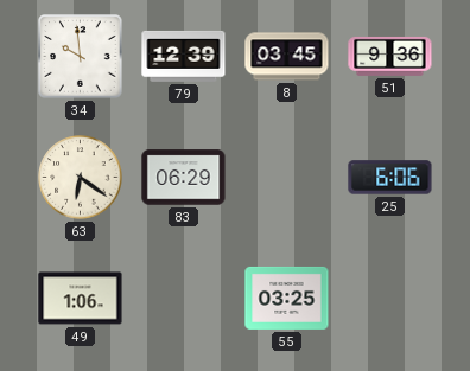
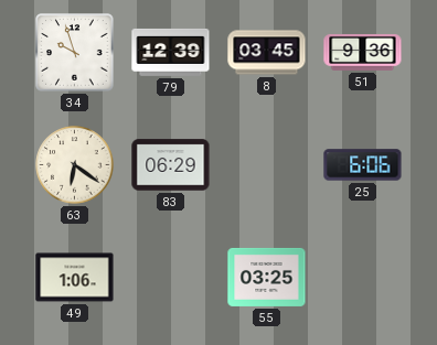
34: 9:59 -> 9:57
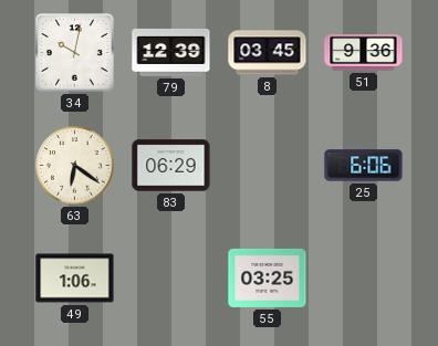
34: 9:57 -> 10:02
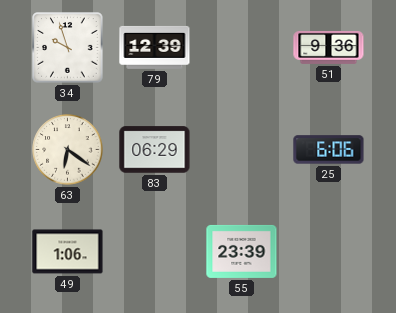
34: 10:02 -> 9:57
8: 03:45 -> none
55: 03:25 -> 23:39
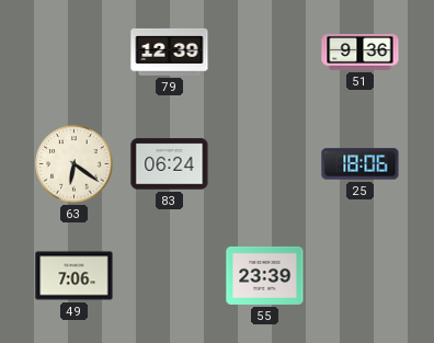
34: 9:57 -> none
83: 06:29 -> 06:24
25: 6:06 -> 18:06
49: 1:06 -> 7:06
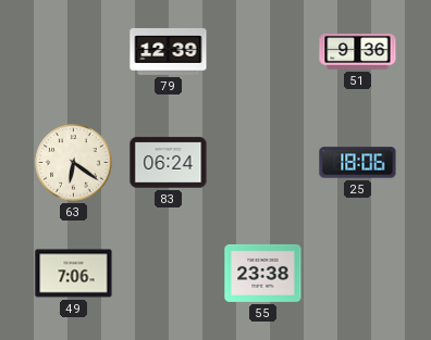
55: 23:39 -> 23:38
